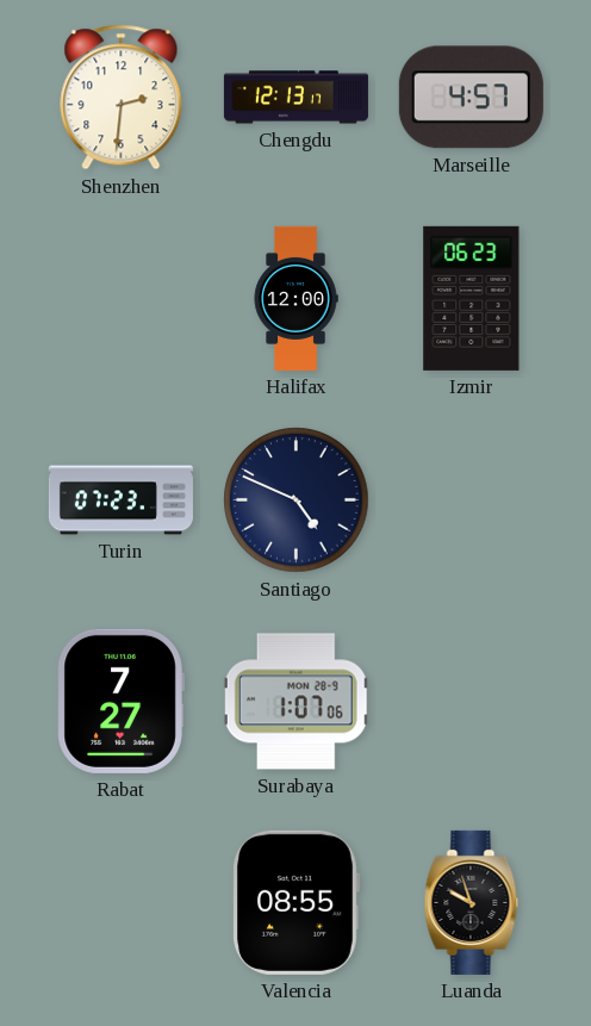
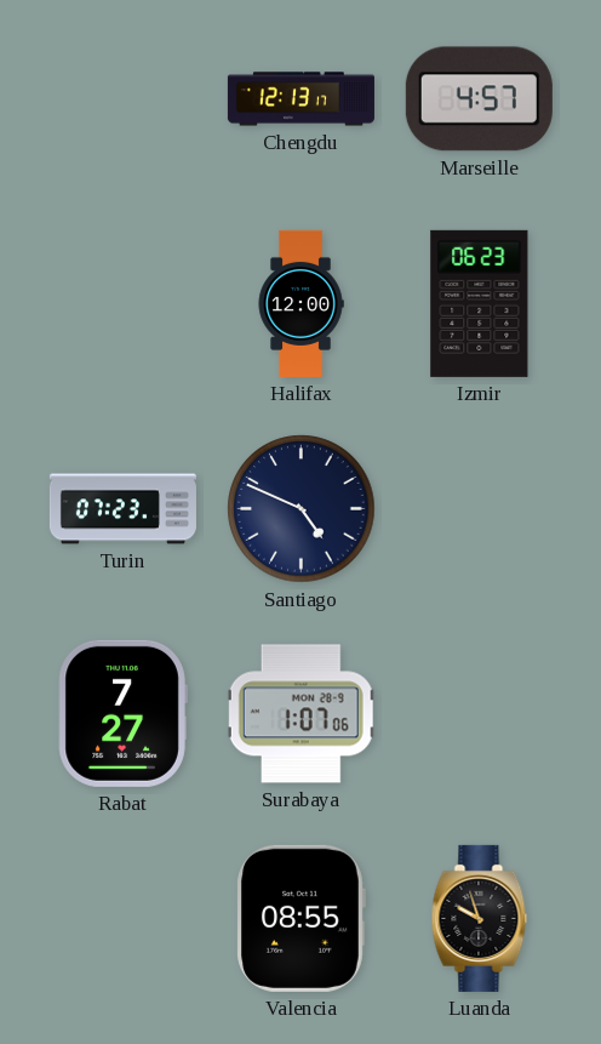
Shenzhen: 2:31 -> none
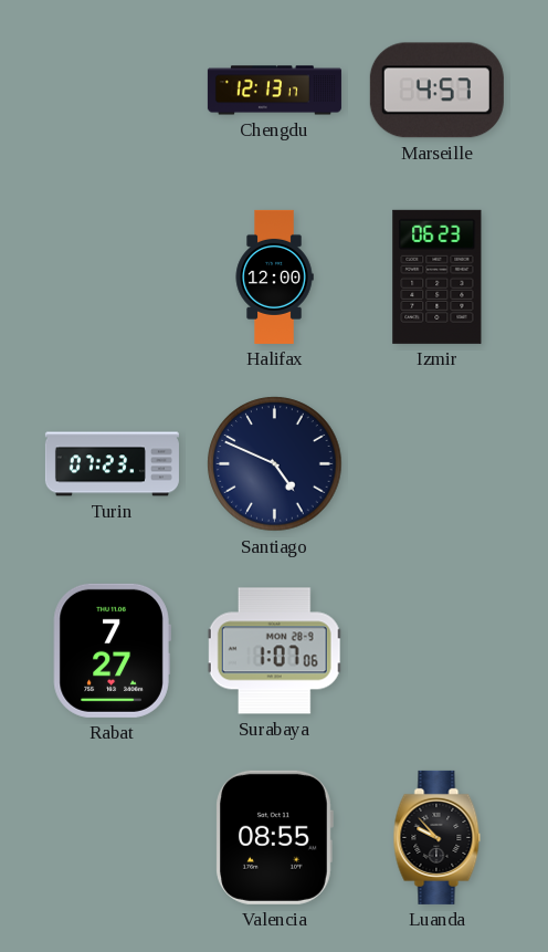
Luanda: 9:57 -> 9:53
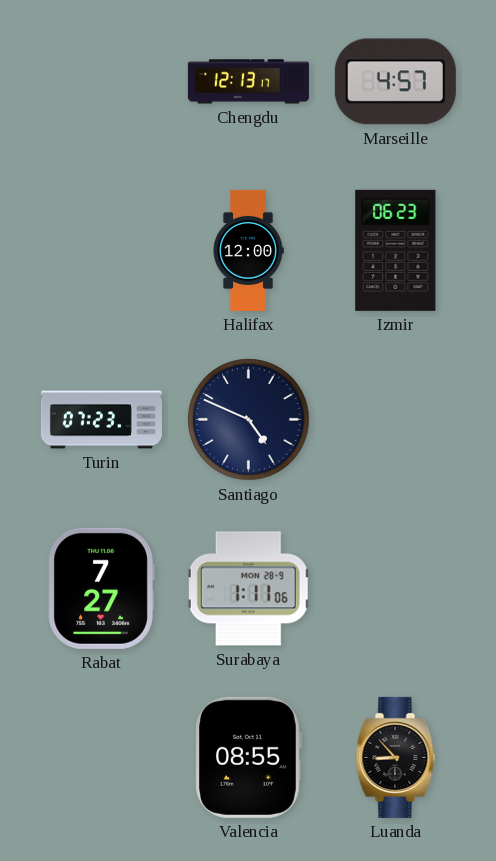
Surabaya: 1:07 -> 1:11
Luanda: 9:53 -> 8:53
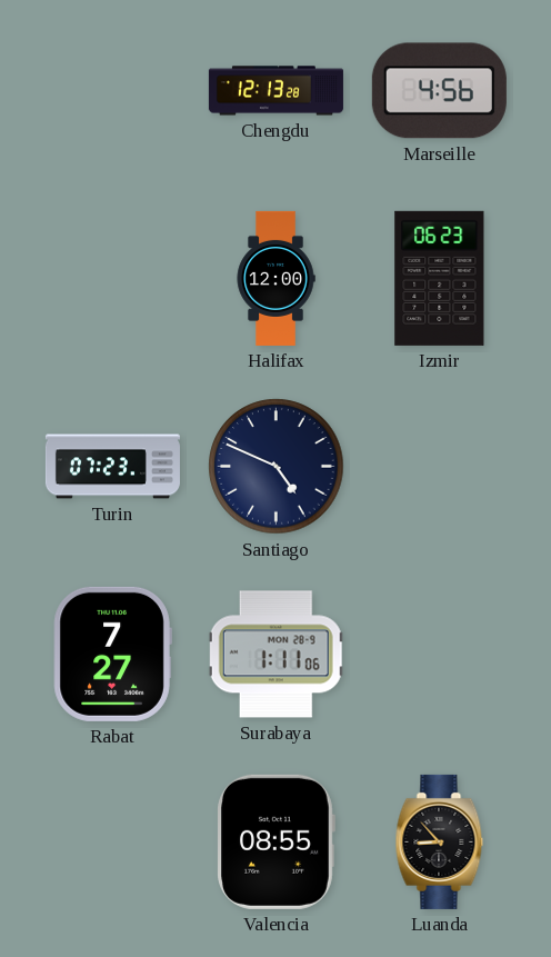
Chengdu: 12:13:17 -> 12:13:28
Marseille: 4:57 -> 4:56
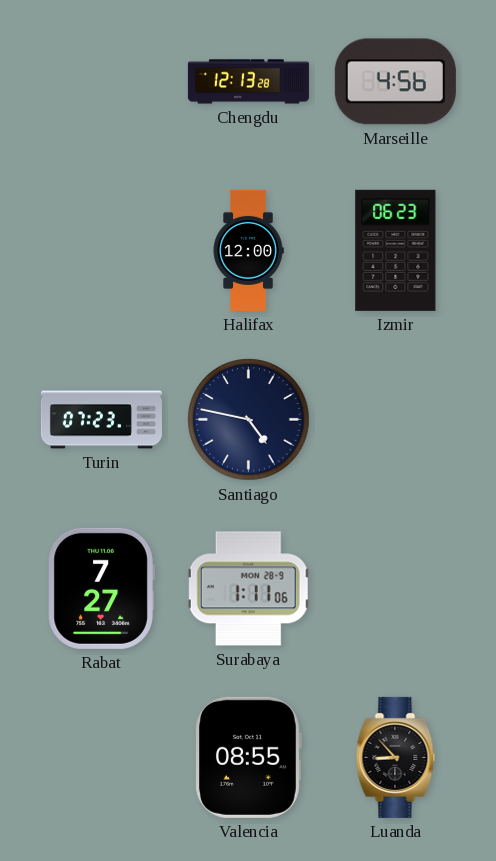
Santiago: 4:49 -> 4:47
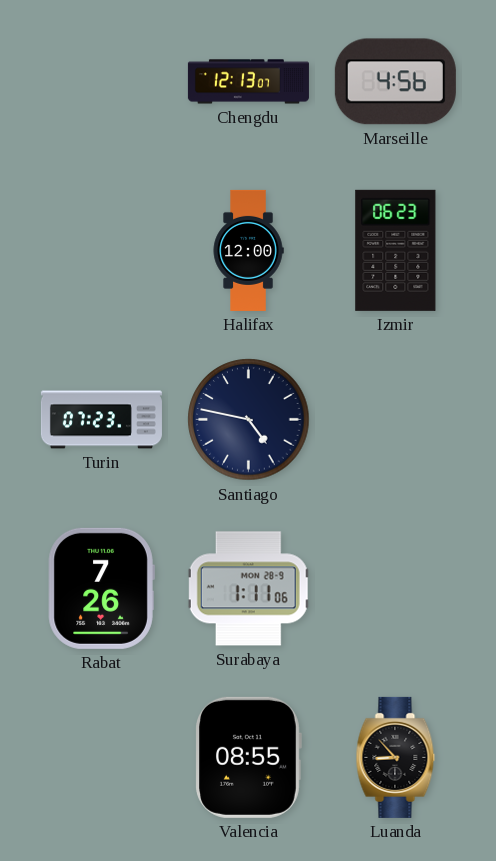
Chengdu: 12:13:28 -> 12:13:07
Rabat: 7:27 -> 7:26
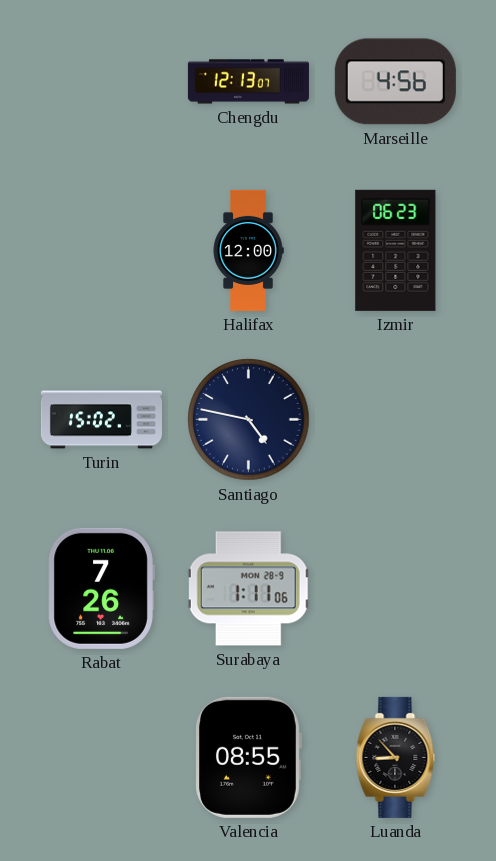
Turin: 07:23 -> 15:02
